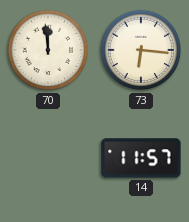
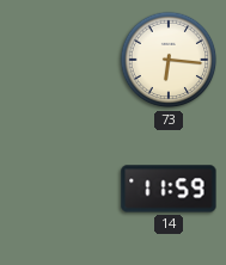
70: 11:59 -> none
14: 11:57 -> 11:59
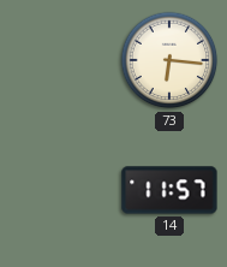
14: 11:59 -> 11:57
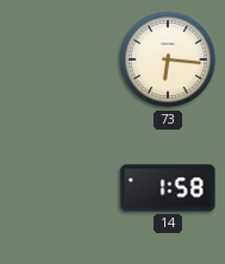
14: 11:57 -> 1:58
